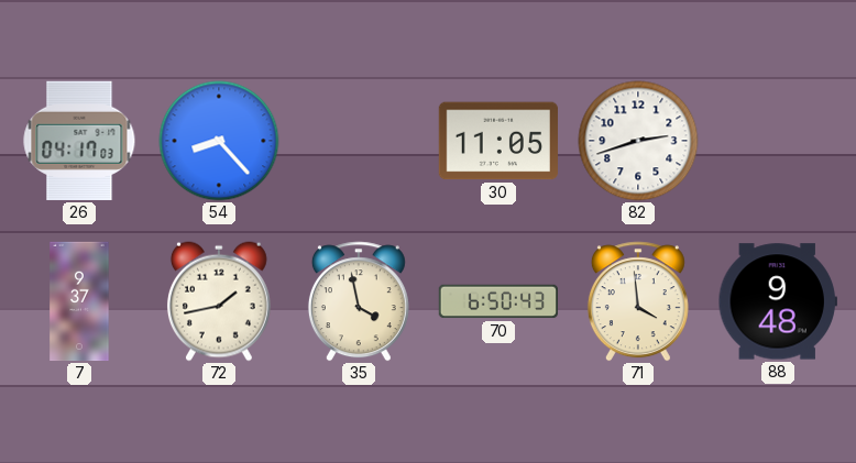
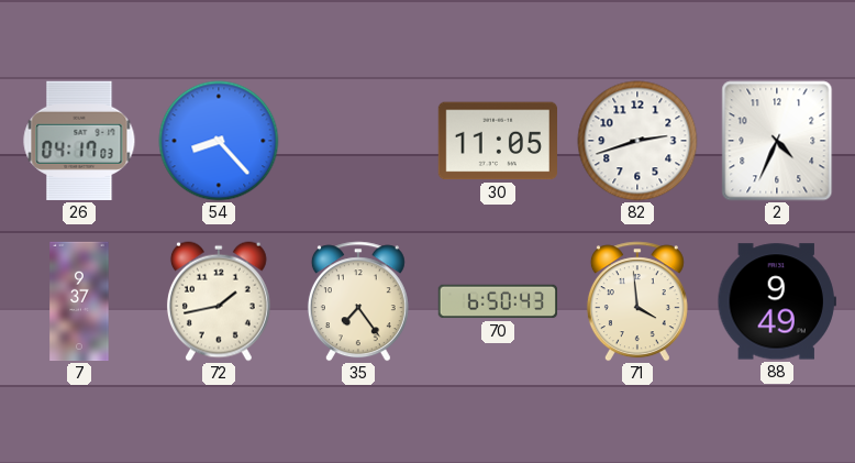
2: none -> 4:34
35: 3:58 -> 7:24
88: 9:48 -> 9:49
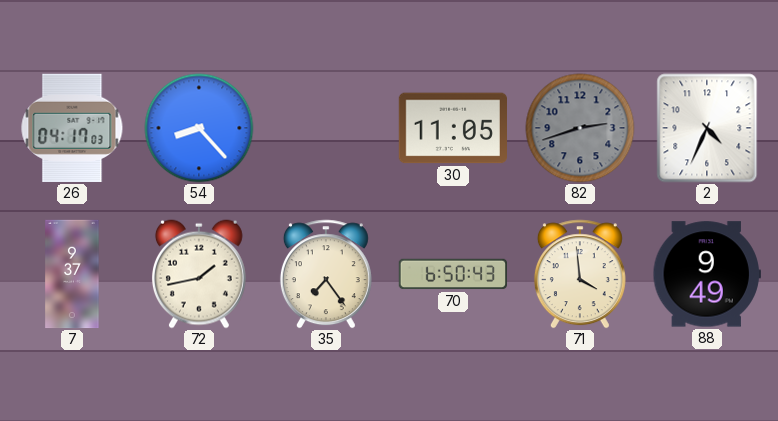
82 dial: white -> grey
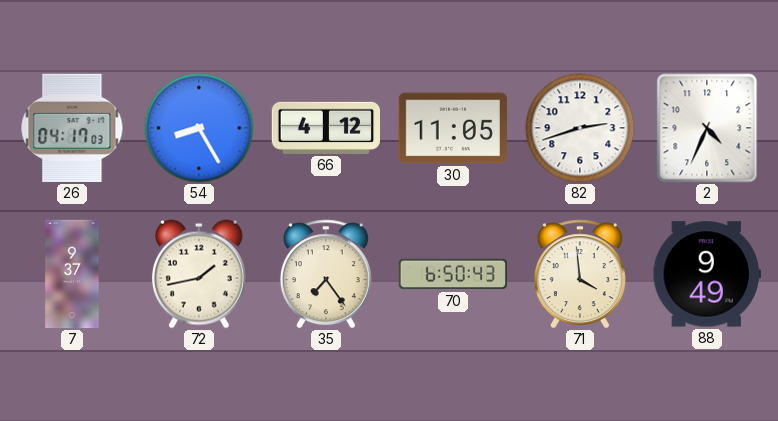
54: 8:23 -> 8:25
66: none -> 4:12
82 dial: grey -> white
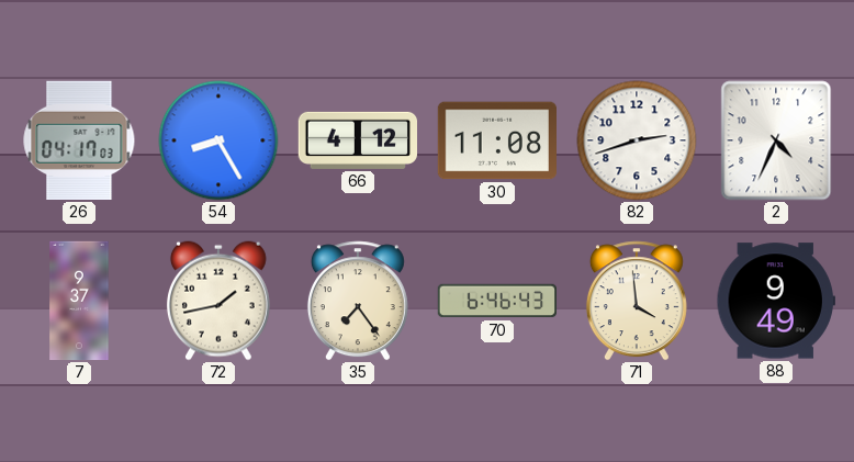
30: 11:05 -> 11:08
70: 6:50 -> 6:46
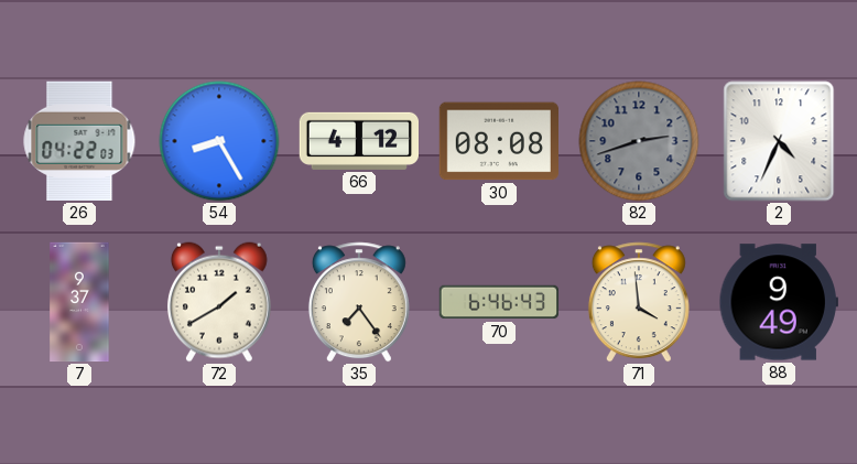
26: 04:17 -> 04:22
30: 11:08 -> 08:08
82 dial: white -> grey
72: 1:43 -> 1:40
